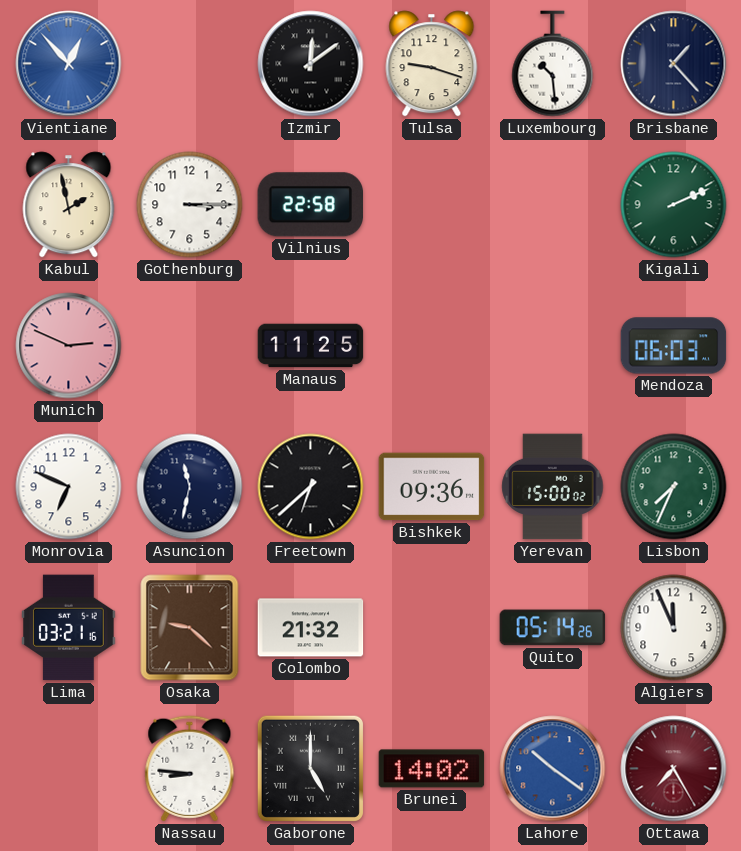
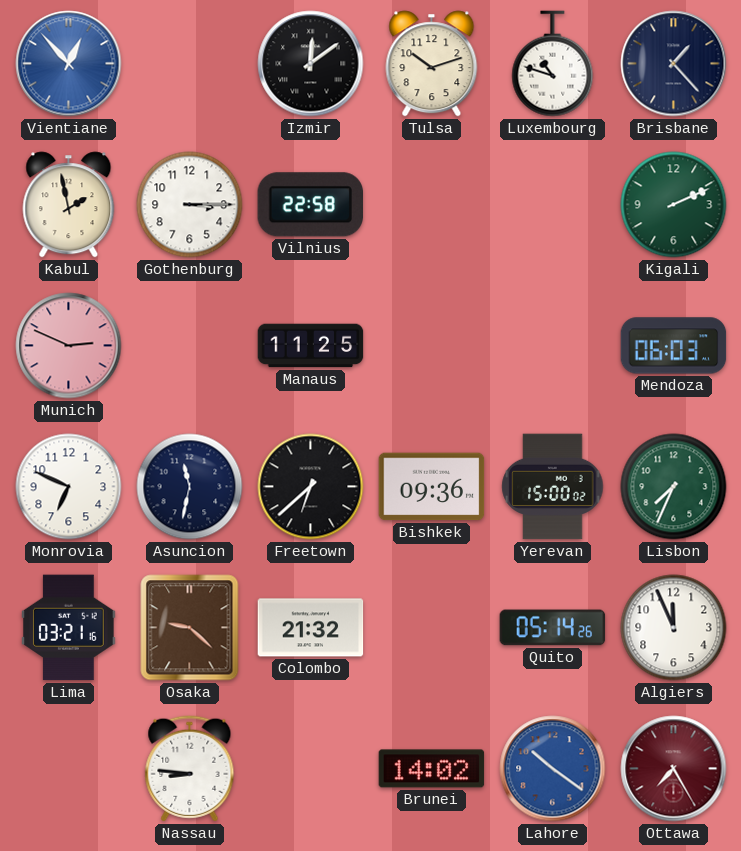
Tulsa: 9:18 -> 10:12
Luxembourg: 10:29 -> 10:48
Gaborone: 5:00 -> none
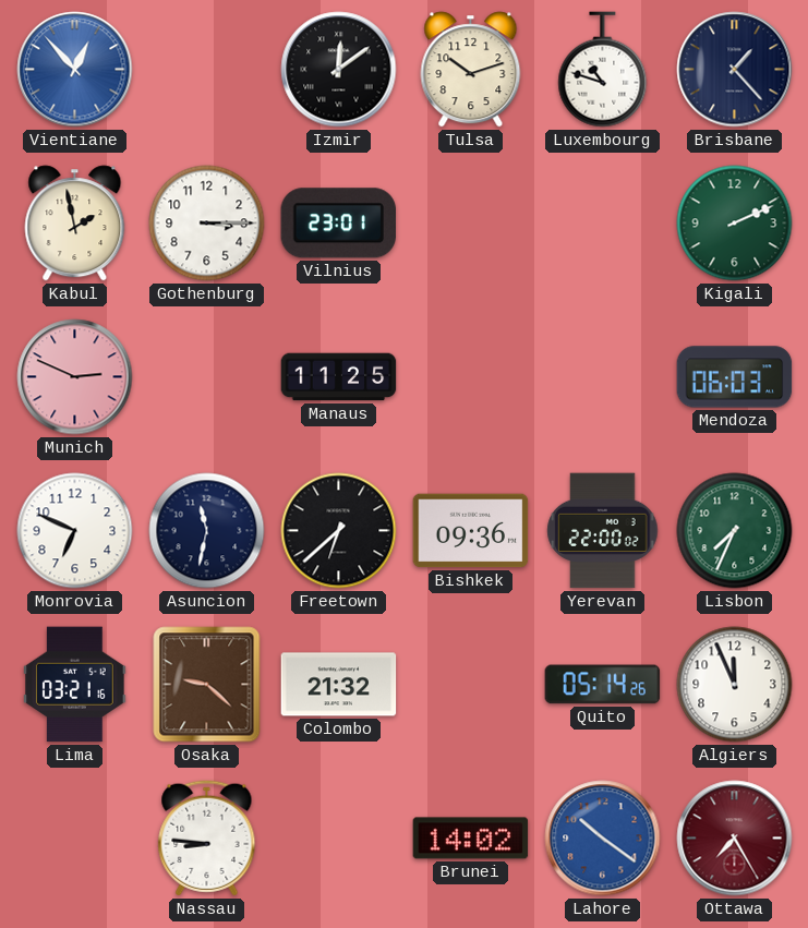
Vilnius: 22:58 -> 23:01
Yerevan: 15:00 -> 22:00
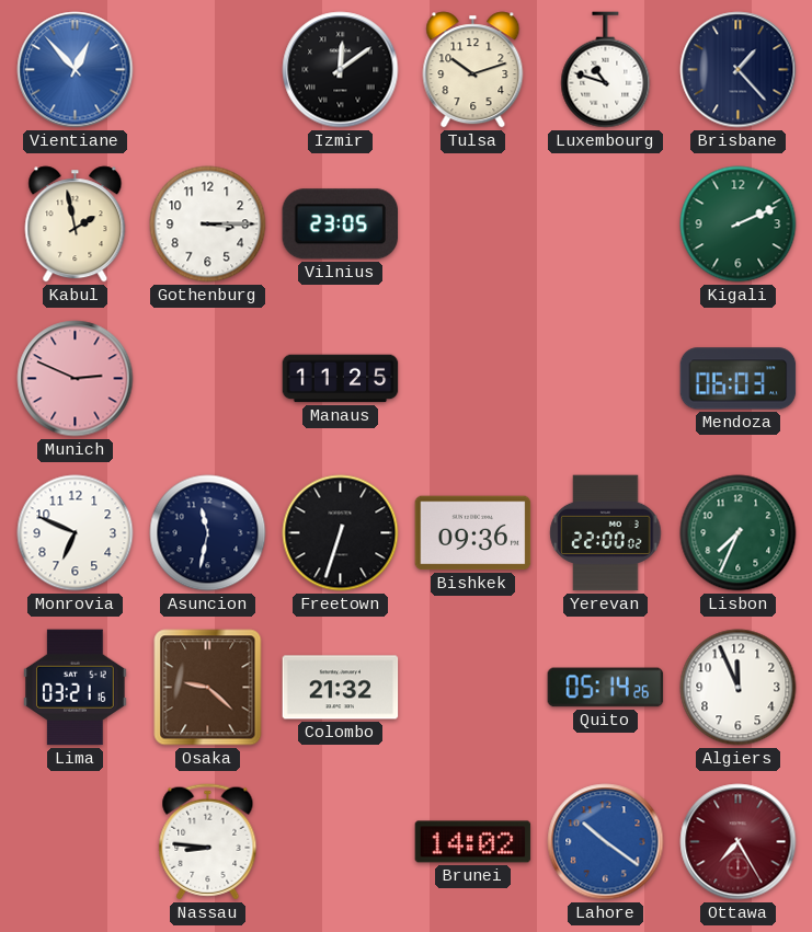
Vilnius: 23:01 -> 23:05
Freetown: 6:38 -> 6:33
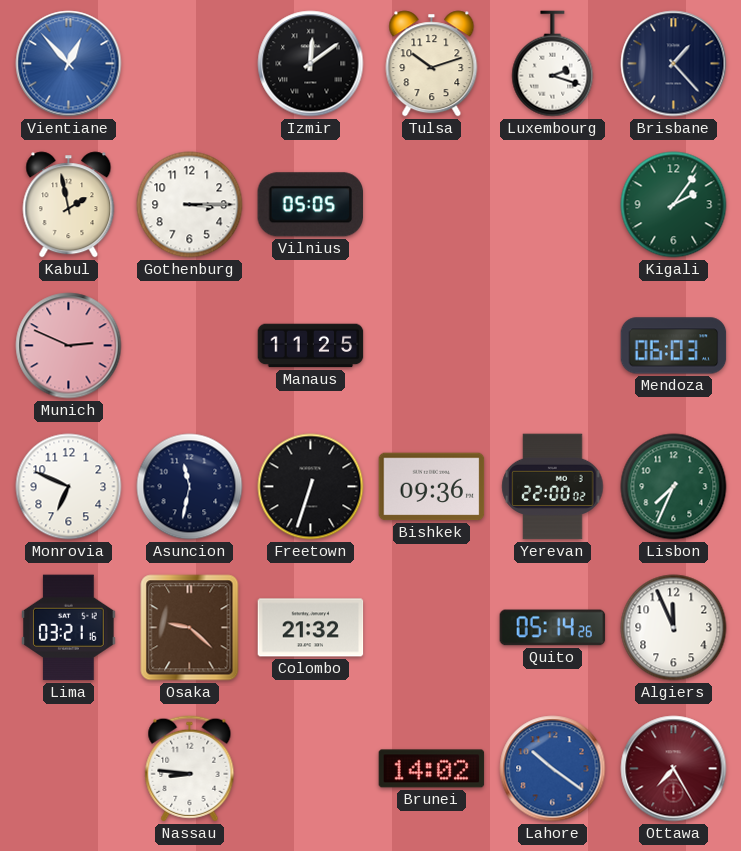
Luxembourg: 10:48 -> 2:18
Vilnius: 23:05 -> 05:05
Kigali: 2:11 -> 2:06
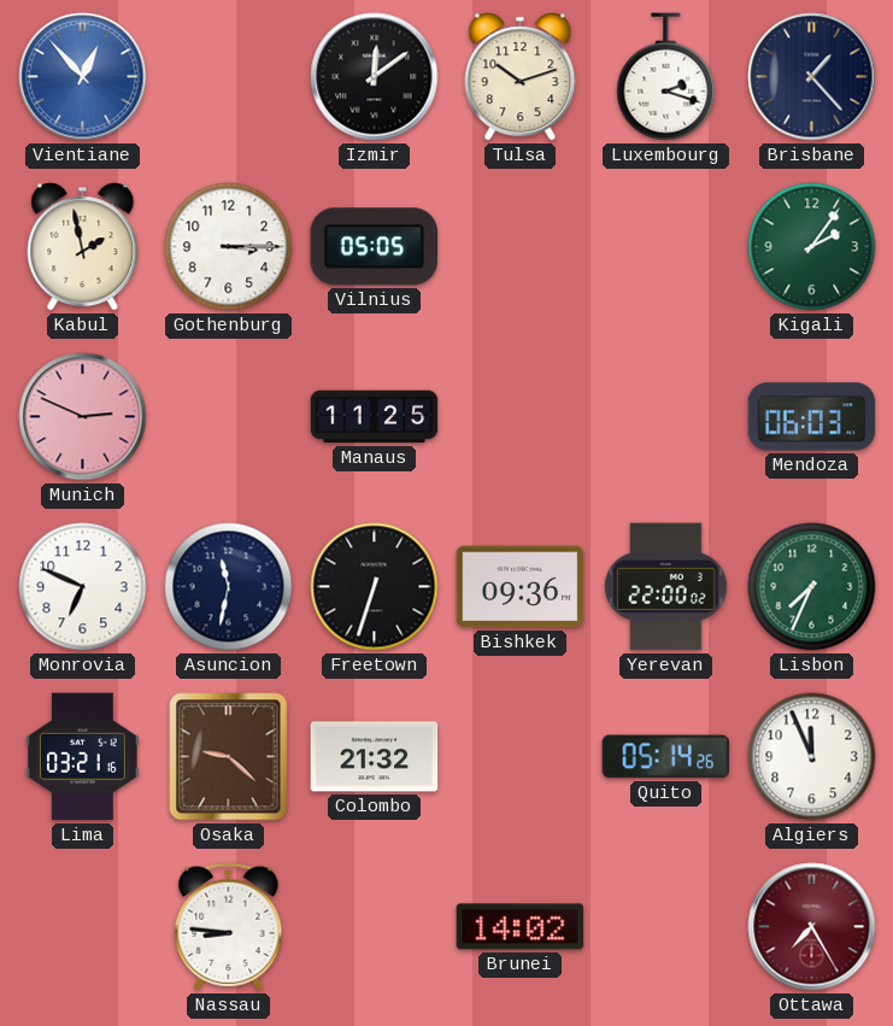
Lahore: 10:21 -> none
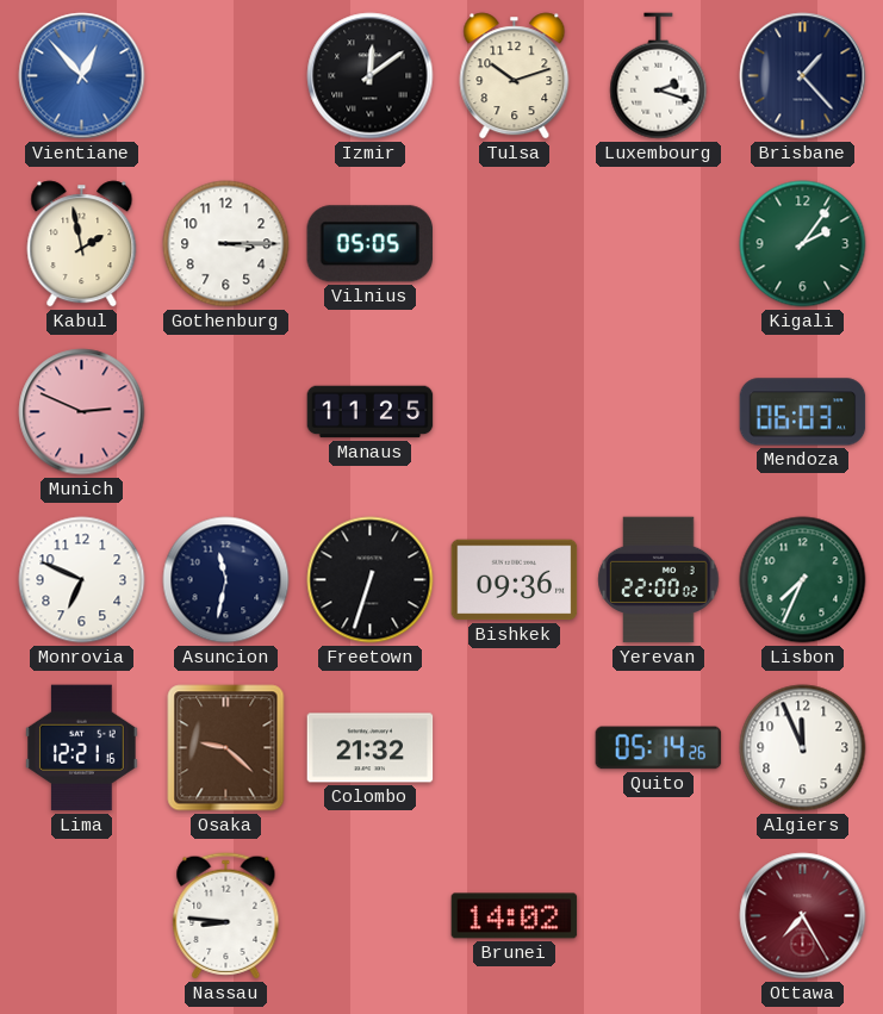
Lima: 03:21 -> 12:21
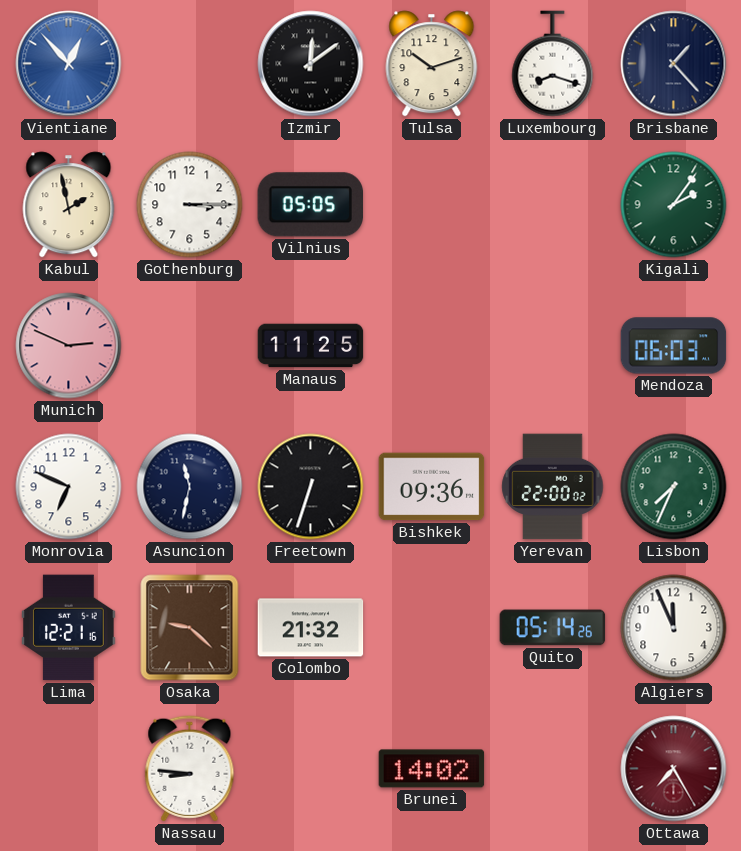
Luxembourg: 2:18 -> 8:18
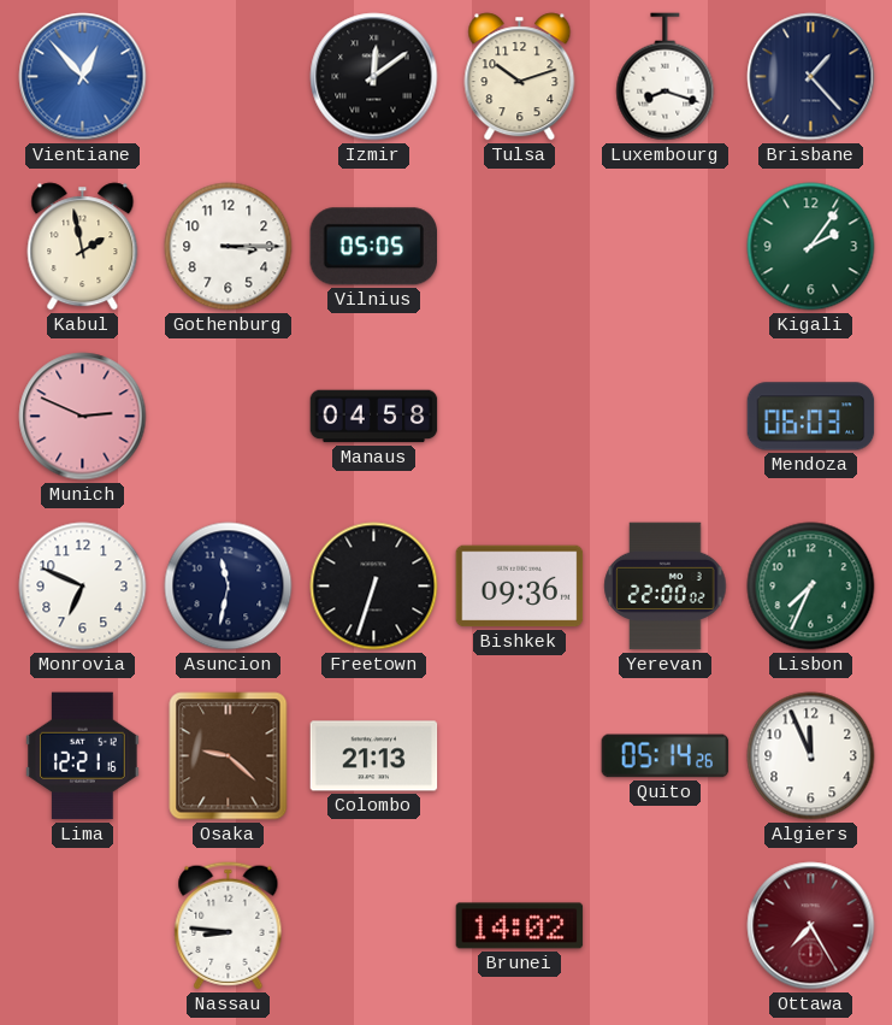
Manaus: 11:25 -> 04:58
Colombo: 21:32 -> 21:13
